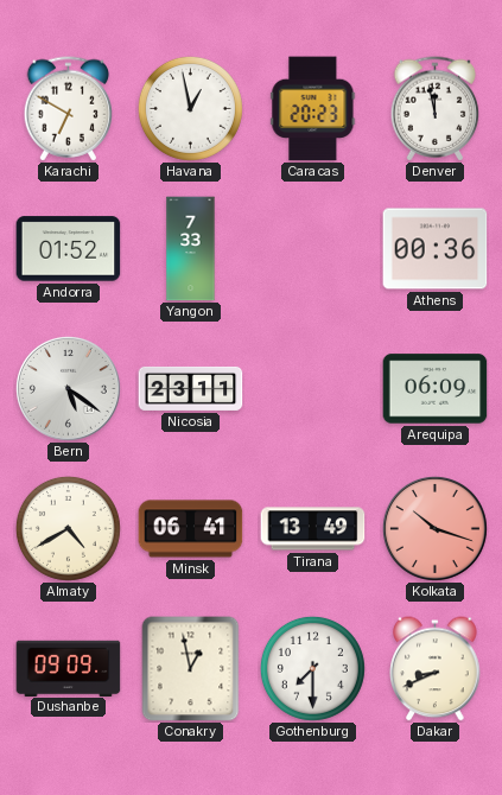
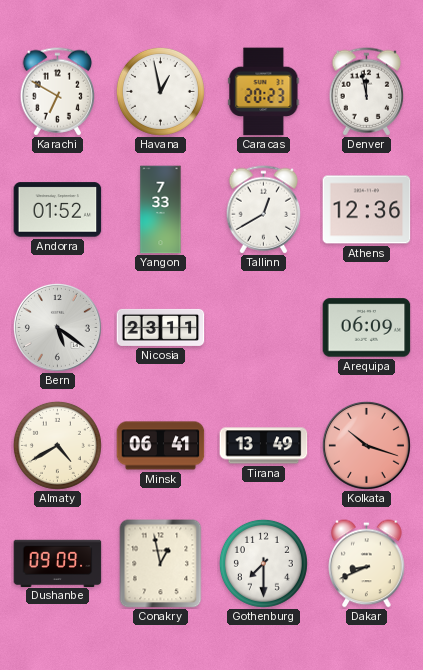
Tallinn: none -> 12:40
Athens: 00:36 -> 12:36
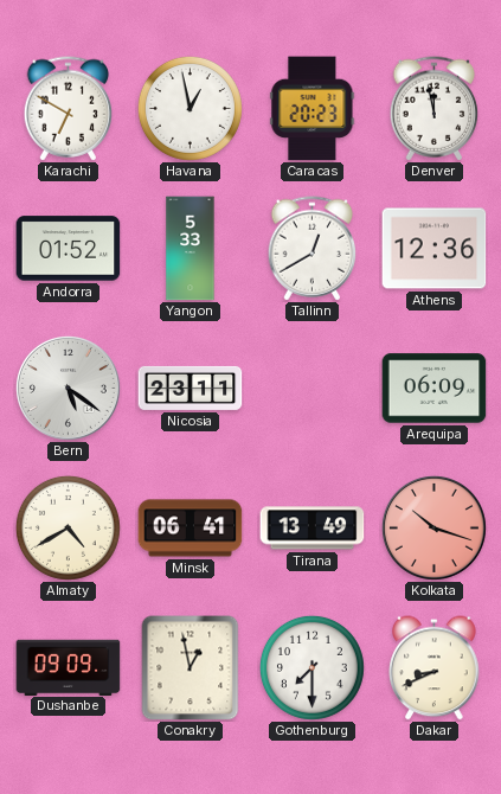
Yangon: 7:33 -> 5:33
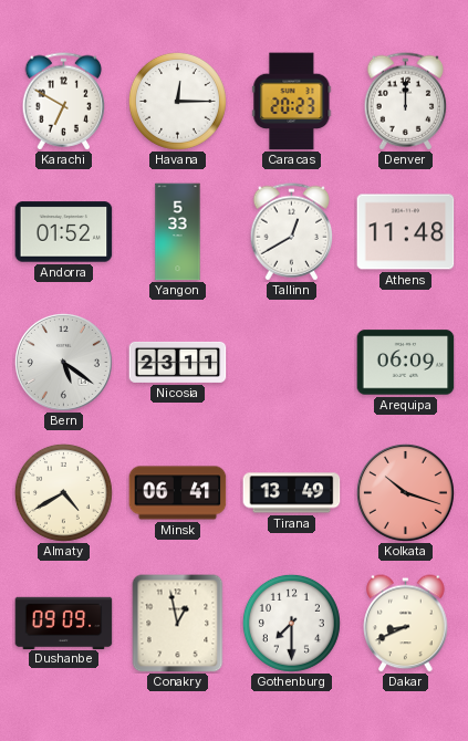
Havana: 12:58 -> 12:15
Denver: 11:58 -> 12:00
Athens: 12:36 -> 11:48
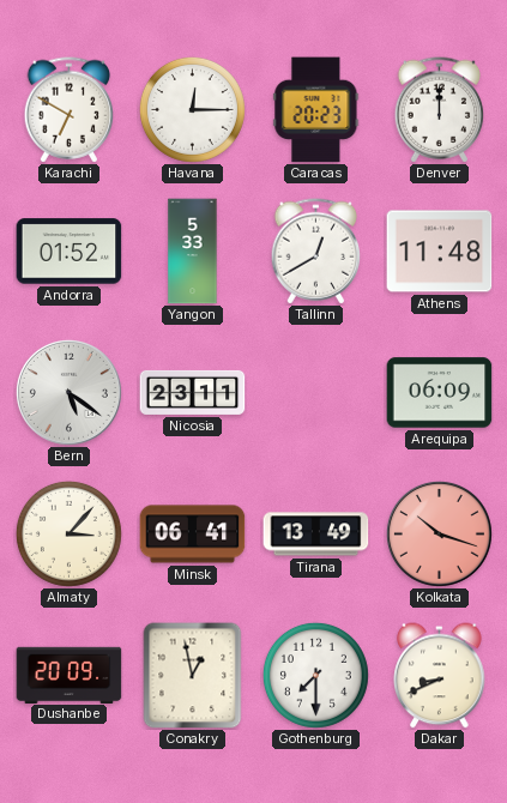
Almaty: 4:40 -> 3:07
Dushanbe: 09:09 -> 20:09
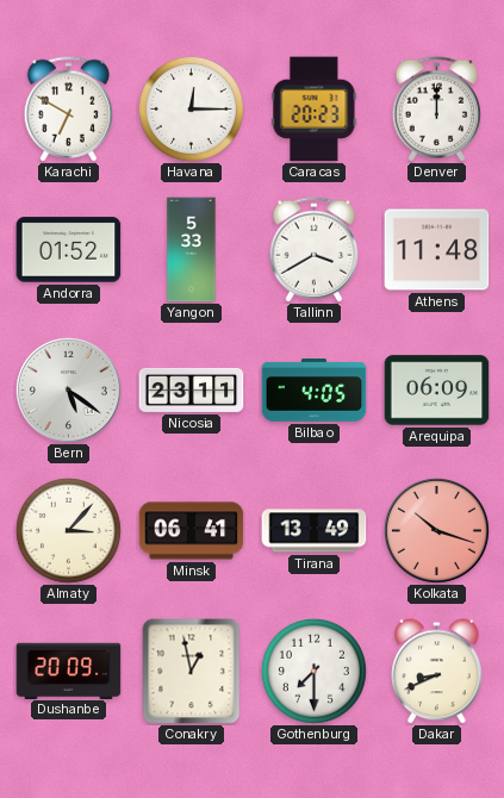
Tallinn: 12:40 -> 3:40
Bilbao: none -> 4:05
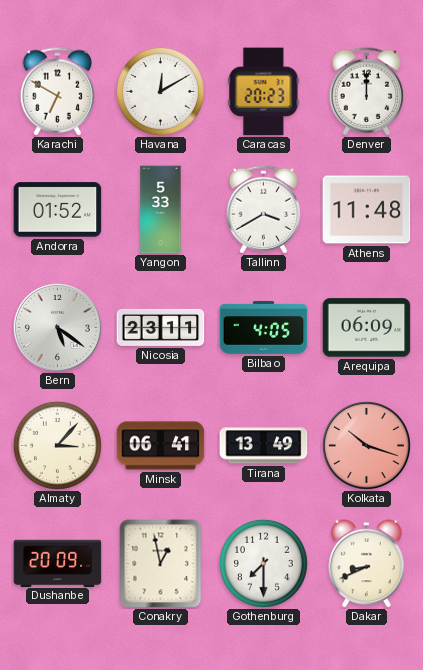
Havana: 12:15 -> 12:10
